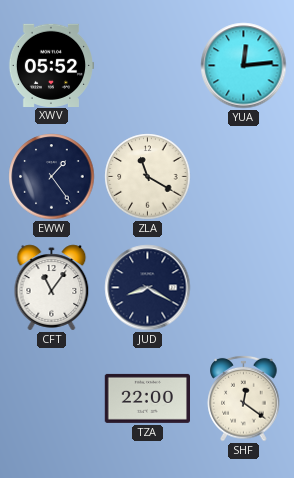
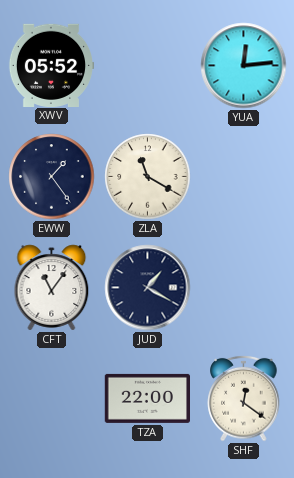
JUD: 8:20 -> 1:20
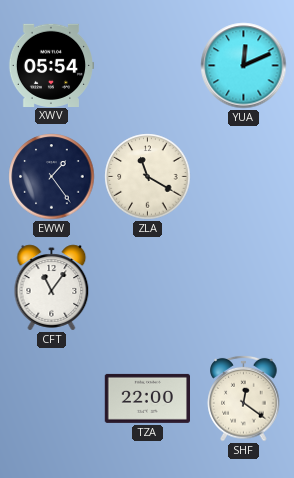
XWV: 05:52 -> 05:54
YUA: 12:14 -> 12:11
JUD: 1:20 -> none
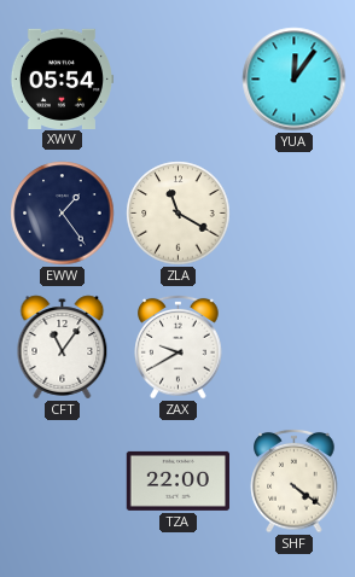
YUA: 12:11 -> 12:06
ZAX: none -> 9:40
SHF: 12:21 -> 4:21
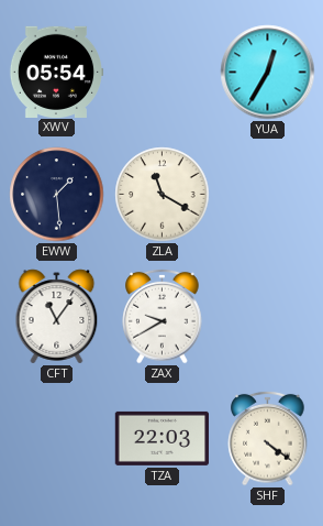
YUA: 12:06 -> 12:35
EWW: 1:24 -> 1:29
TZA: 22:00 -> 22:03
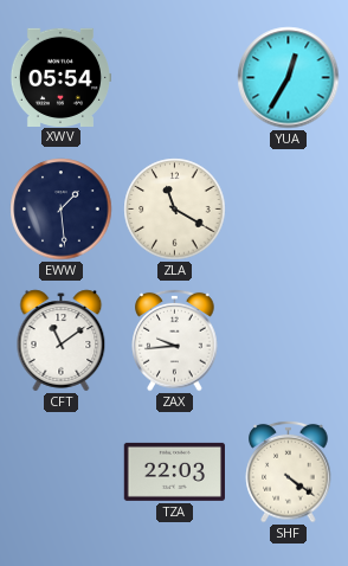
CFT: 11:06 -> 11:09
ZAX: 9:40 -> 9:44
